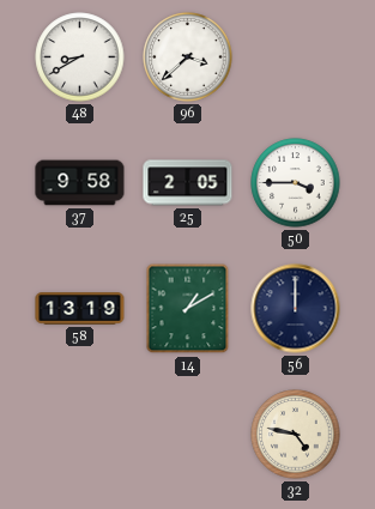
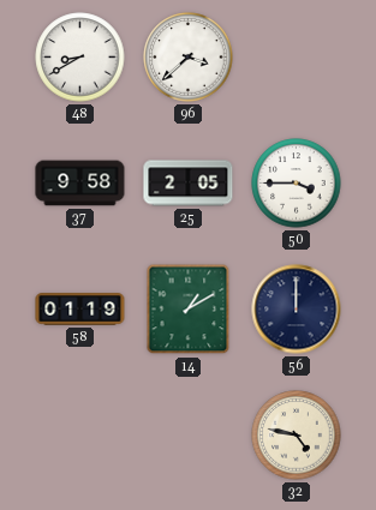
58: 13:19 -> 01:19
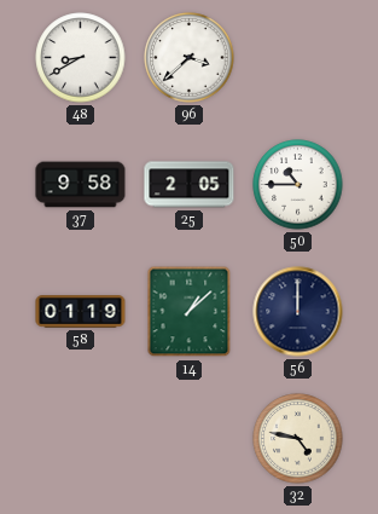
50: 3:45 -> 10:45
14: 1:10 -> 1:08
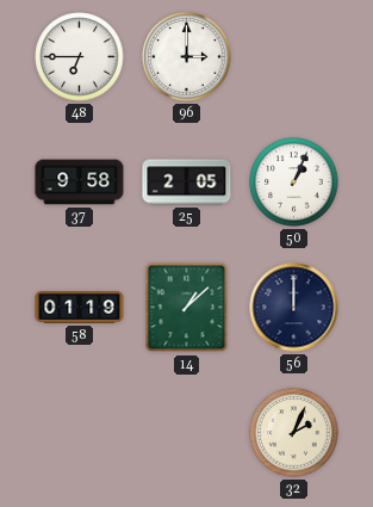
48: 8:40 -> 6:45
96: 3:38 -> 3:00
50: 10:45 -> 1:04
32: 4:47 -> 2:04
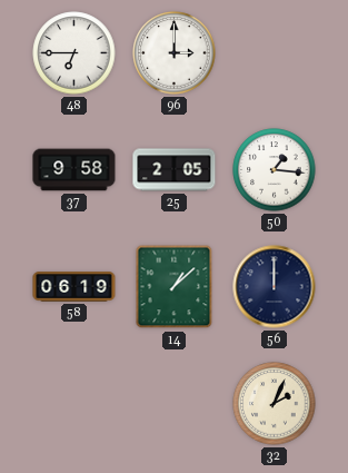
50: 1:04 -> 1:16
58: 01:19 -> 06:19
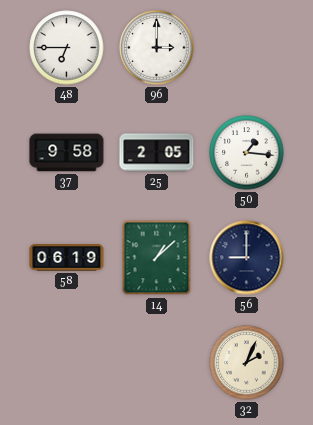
56: 12:00 -> 9:00
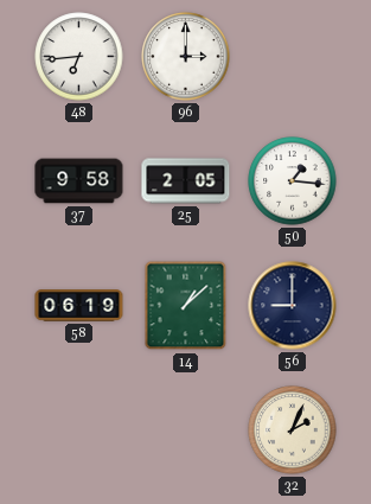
48: 6:45 -> 6:44
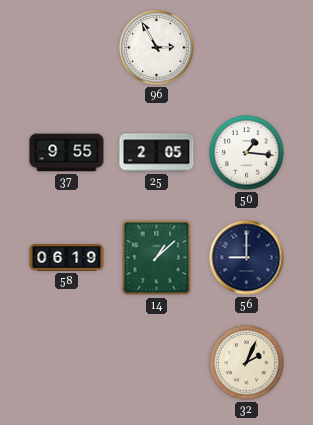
48: 6:44 -> none
96: 3:00 -> 2:55
37: 9:58 -> 9:55
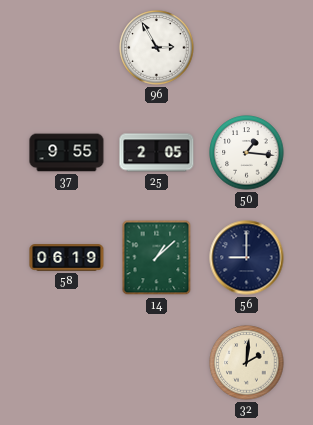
32: 2:04 -> 2:01
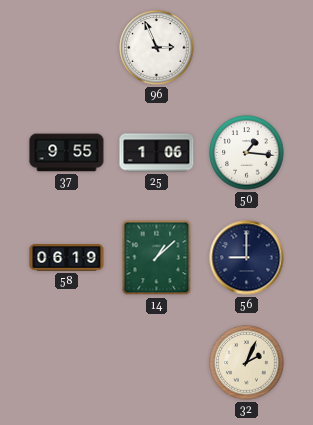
96: 2:55 -> 2:56
25: 2:05 -> 1:06
32: 2:01 -> 2:04
